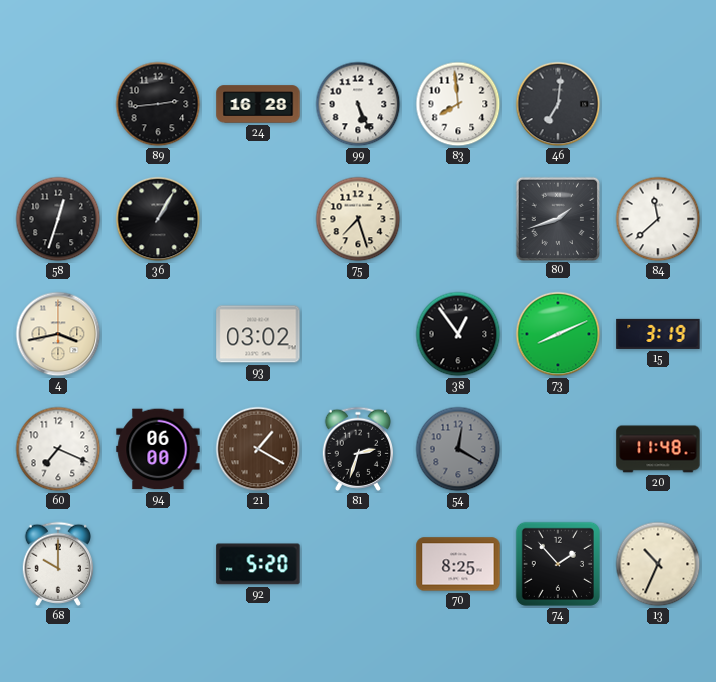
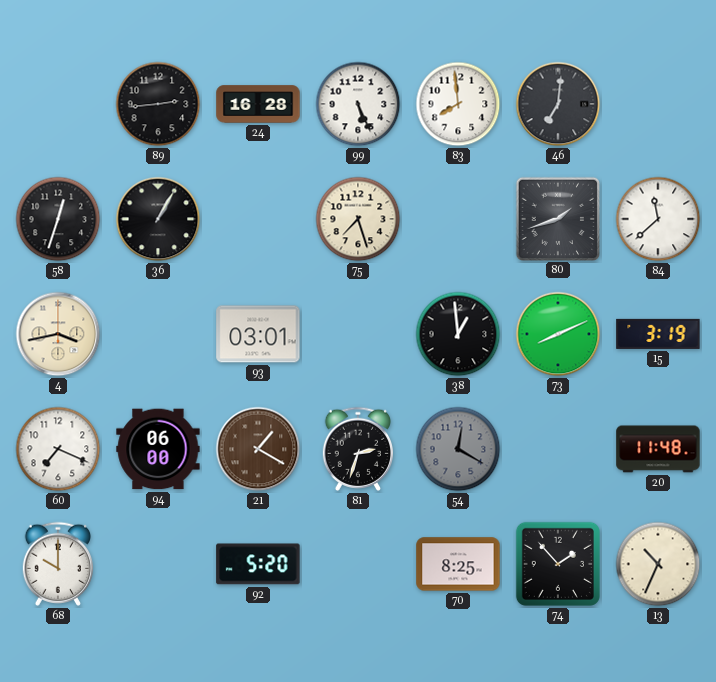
93: 03:02 -> 03:01
38: 12:54 -> 12:59
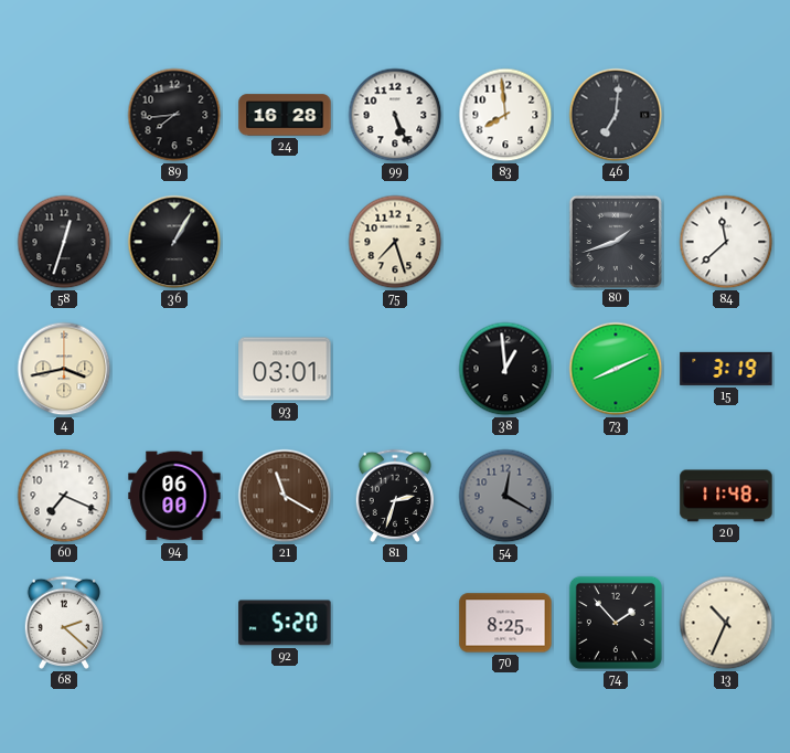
89: 2:44 -> 7:44
21: 1:20 -> 11:20
68: 10:00 -> 2:22
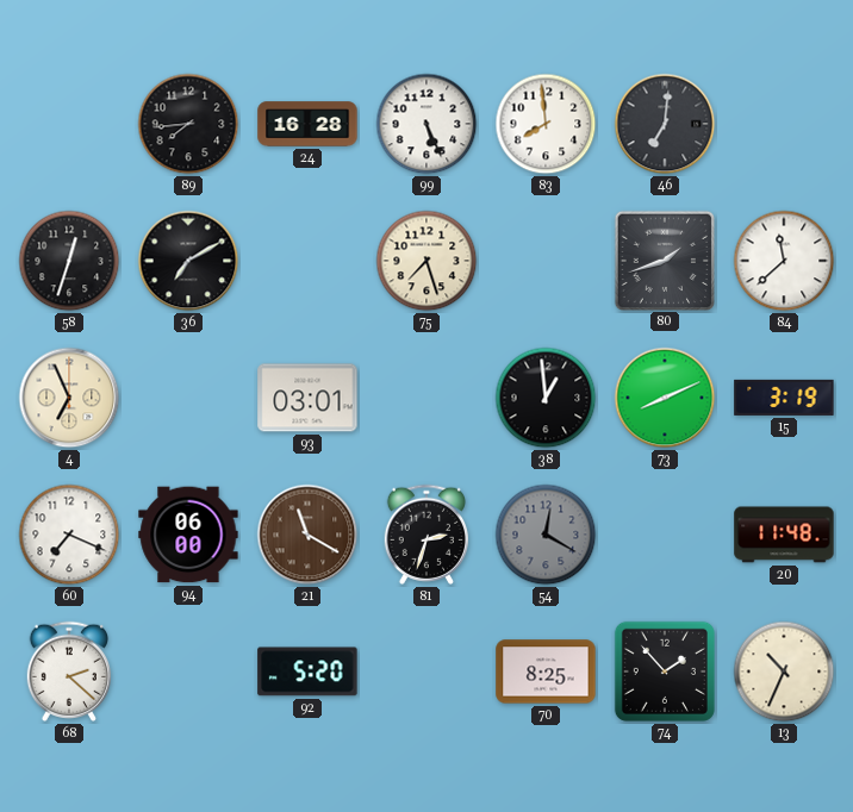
36: 1:05 -> 7:10
4: 3:43 -> 6:56
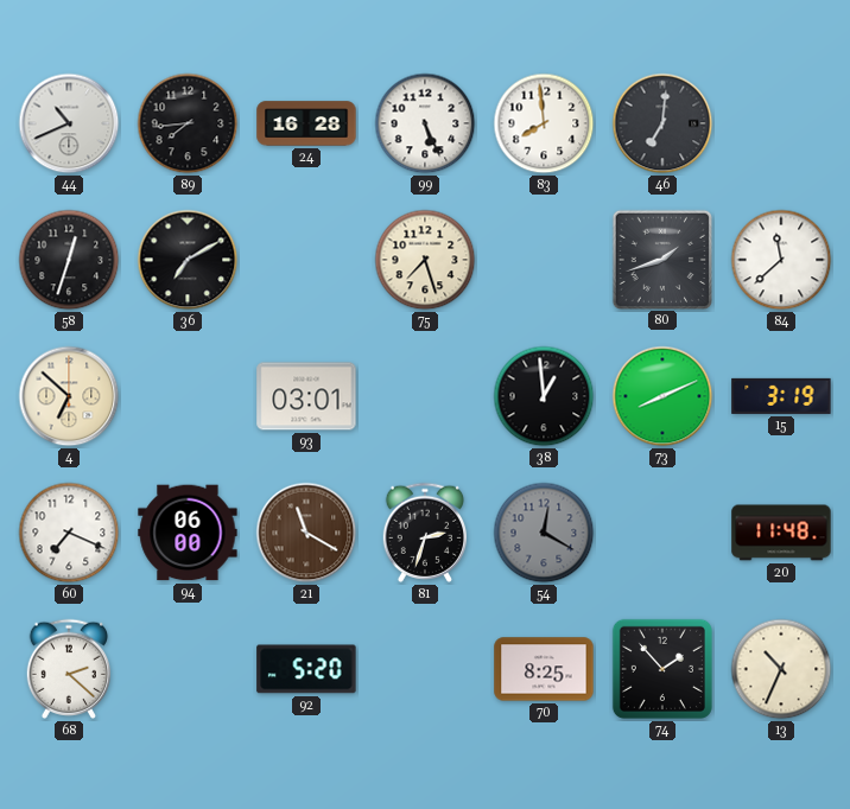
44: none -> 10:41
4: 6:56 -> 6:52
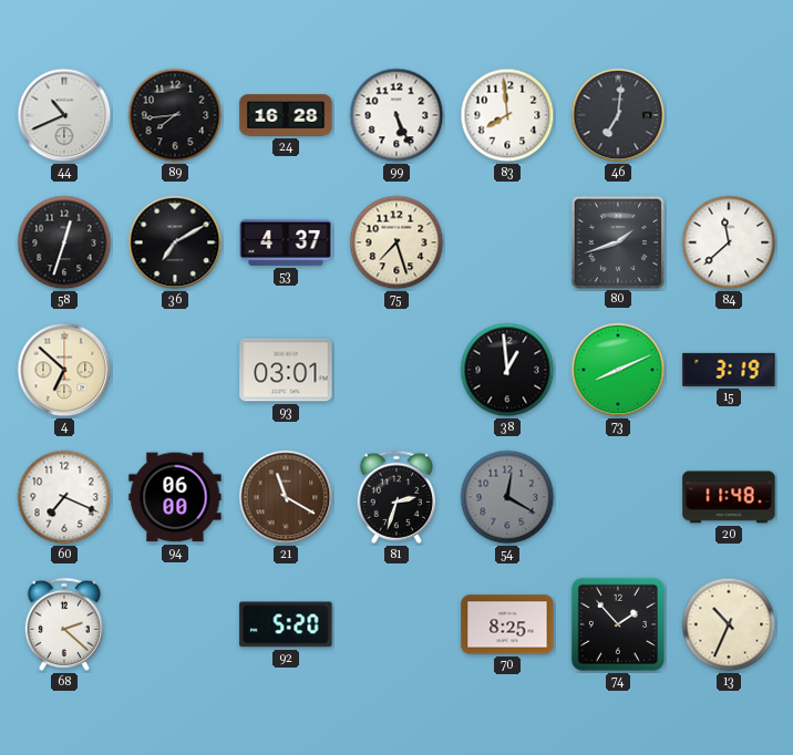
53: none -> 4:37
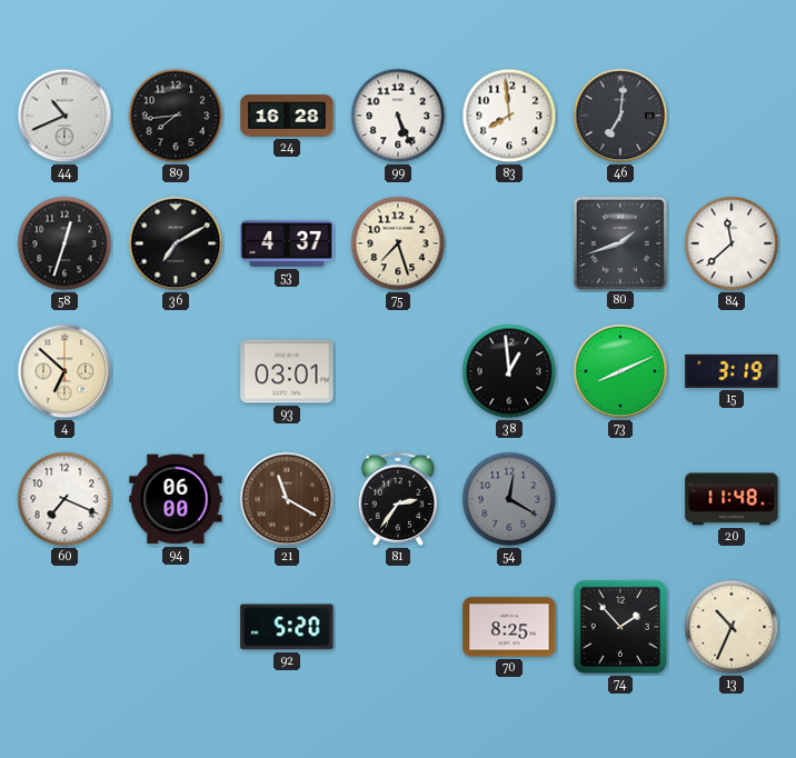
81: 2:33 -> 2:36
68: 2:22 -> none
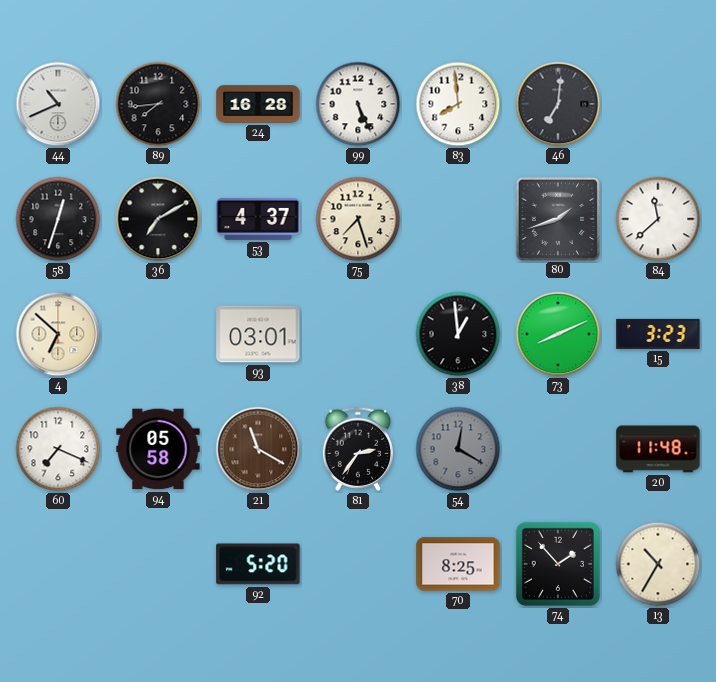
15: 3:19 -> 3:23
94: 06:00 -> 05:58
13: 10:34 -> 10:35
